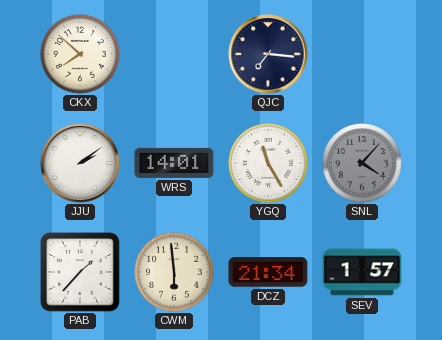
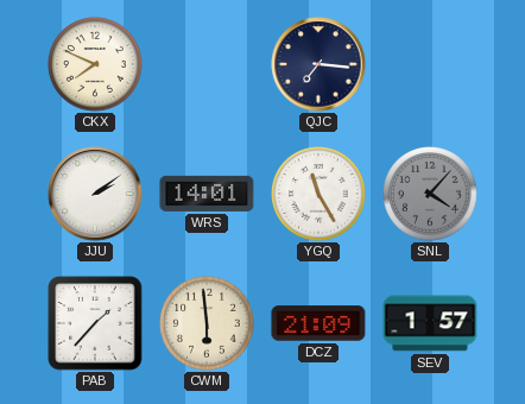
CKX: 7:52 -> 7:49
DCZ: 21:34 -> 21:09
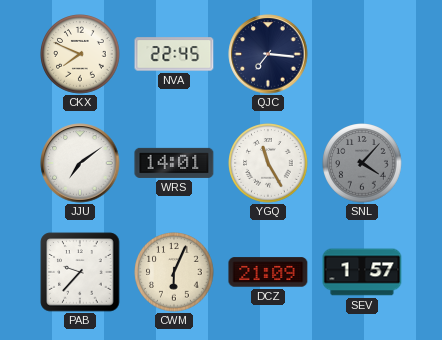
NVA: none -> 22:45
JJU: 2:09 -> 7:09
PAB: 1:37 -> 9:37
CWM: 5:59 -> 6:04
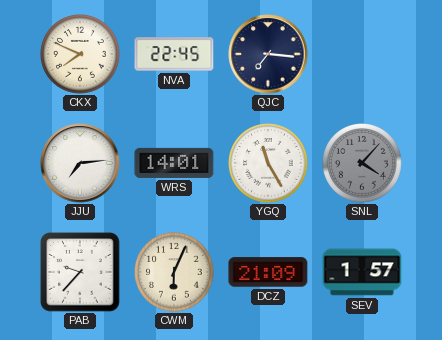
JJU: 7:09 -> 7:14
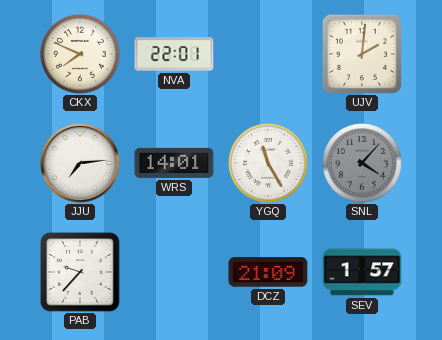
NVA: 22:45 -> 22:01
QJC: 7:16 -> none
UJV: none -> 2:01
CWM: 6:04 -> none
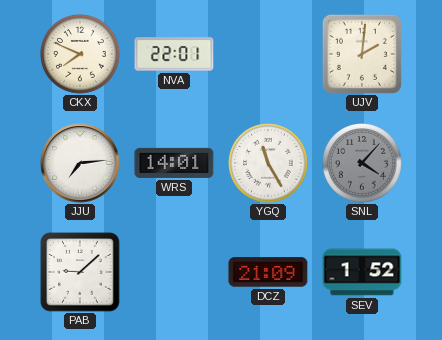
PAB: 9:37 -> 9:08
SEV: 1:57 -> 1:52
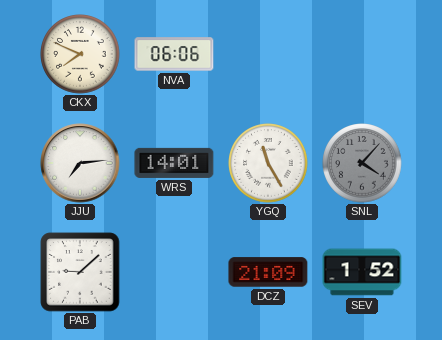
NVA: 22:01 -> 06:06
UJV: 2:01 -> none
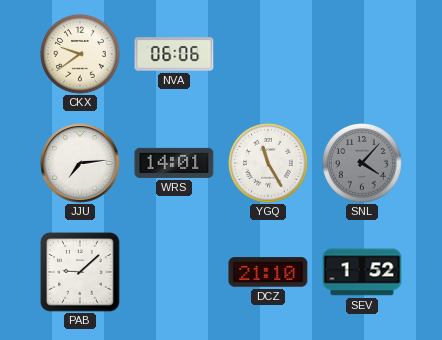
CKX: 7:49 -> 9:39
DCZ: 21:09 -> 21:10
